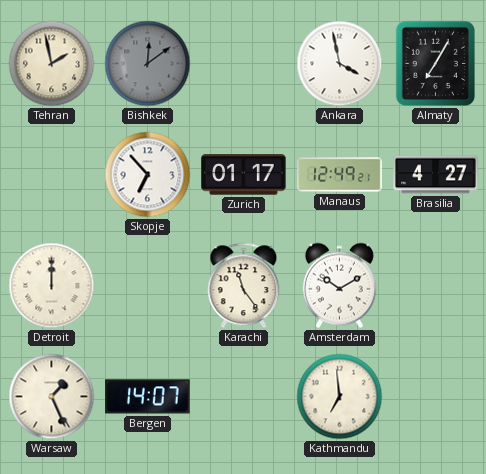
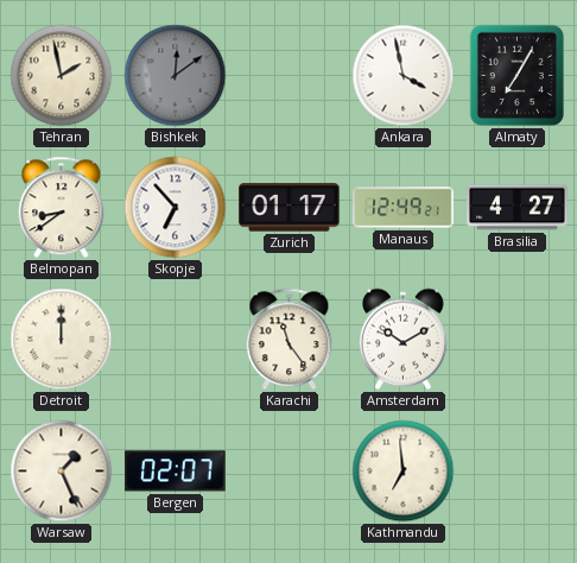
Belmopan: none -> 8:39
Bergen: 14:07 -> 02:07
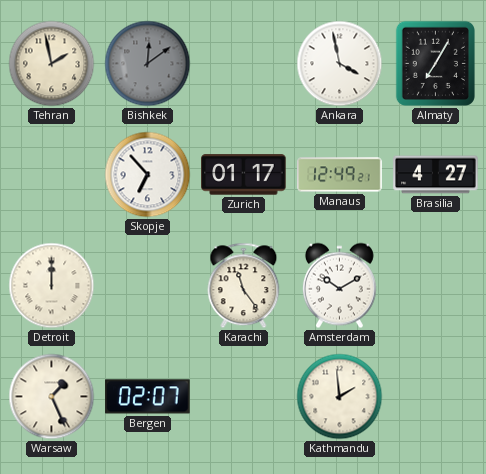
Belmopan: 8:39 -> none
Kathmandu: 6:59 -> 1:59
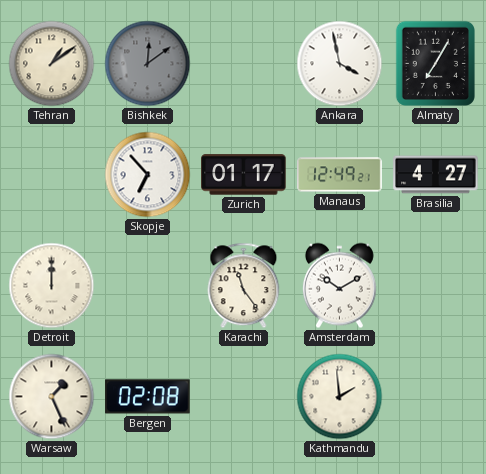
Tehran: 1:58 -> 1:09
Bergen: 02:07 -> 02:08
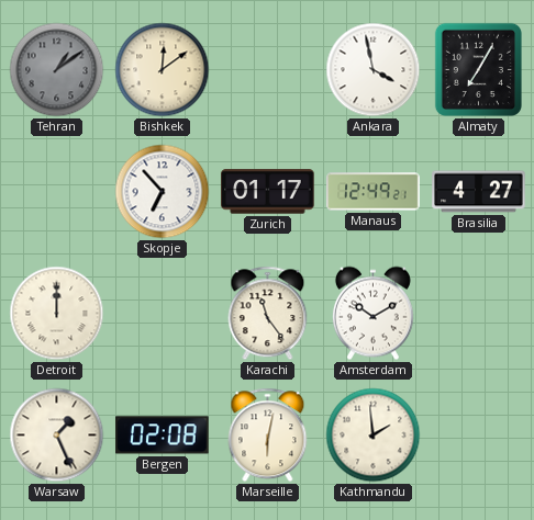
Tehran dial: cream -> grey
Bishkek dial: grey -> cream
Marseille: none -> 6:02
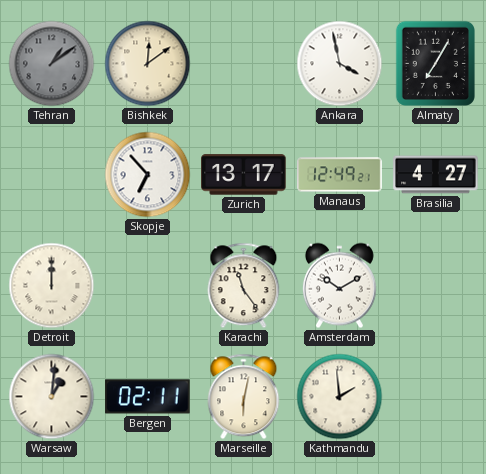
Zurich: 01:17 -> 13:17
Warsaw: 1:26 -> 1:01
Bergen: 02:08 -> 02:11
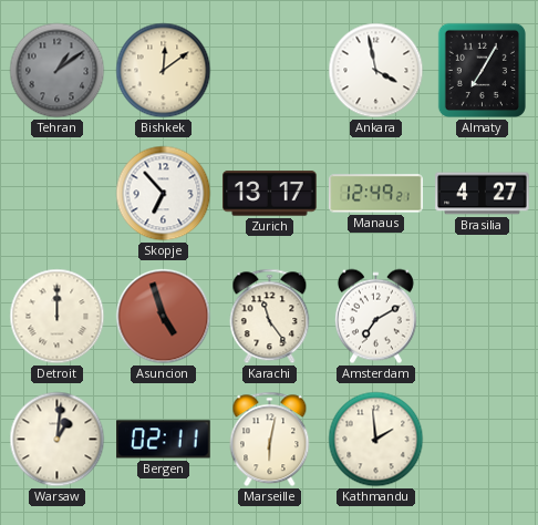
Asuncion: none -> 4:57
Amsterdam: 10:10 -> 7:10
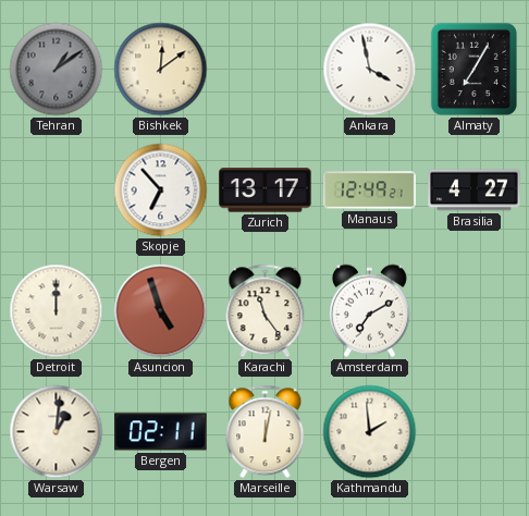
Marseille: 6:02 -> 12:02
